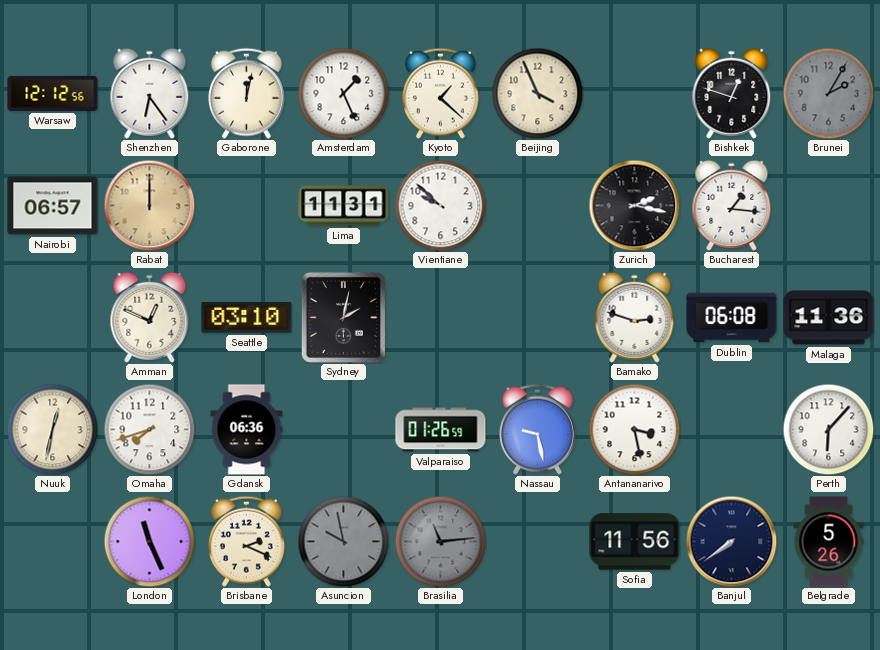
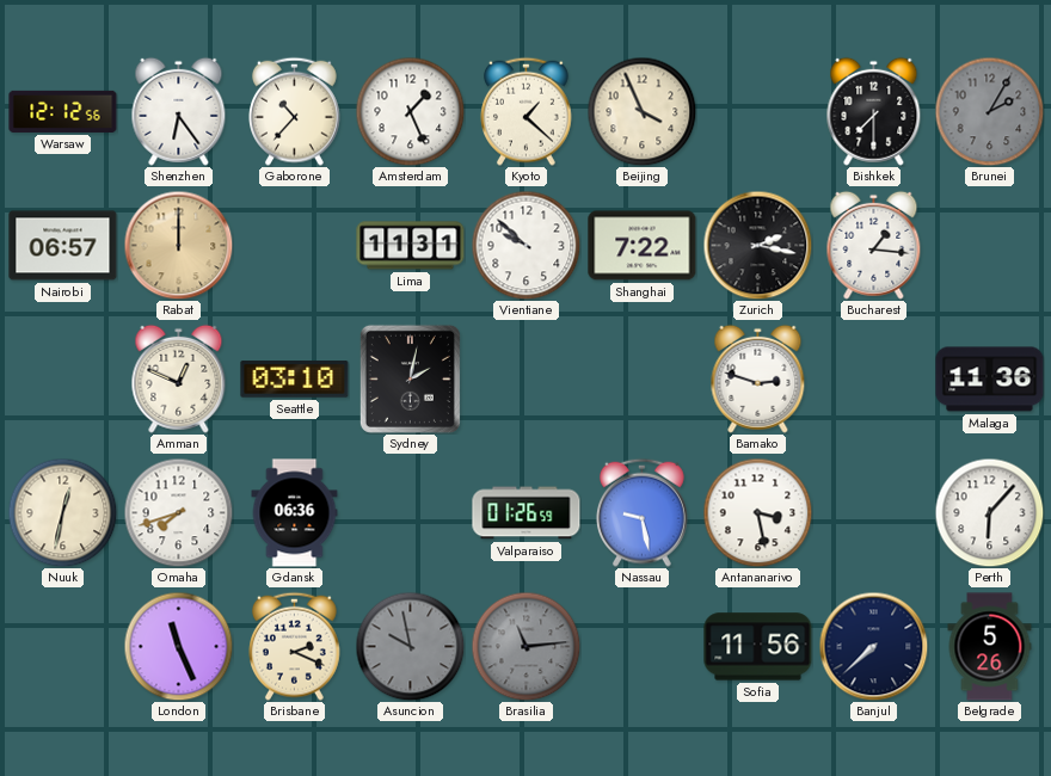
Gaborone: 12:02 -> 10:37
Bishkek: 12:48 -> 7:30
Shanghai: none -> 7:22
Dublin: 06:08 -> none
Banjul: 7:39 -> 7:38
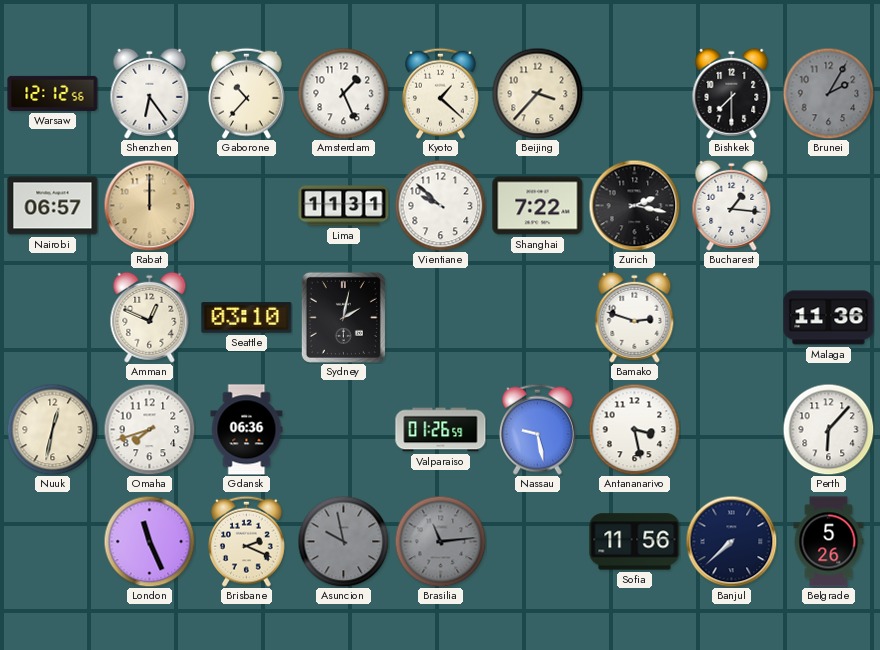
Beijing: 3:56 -> 3:37
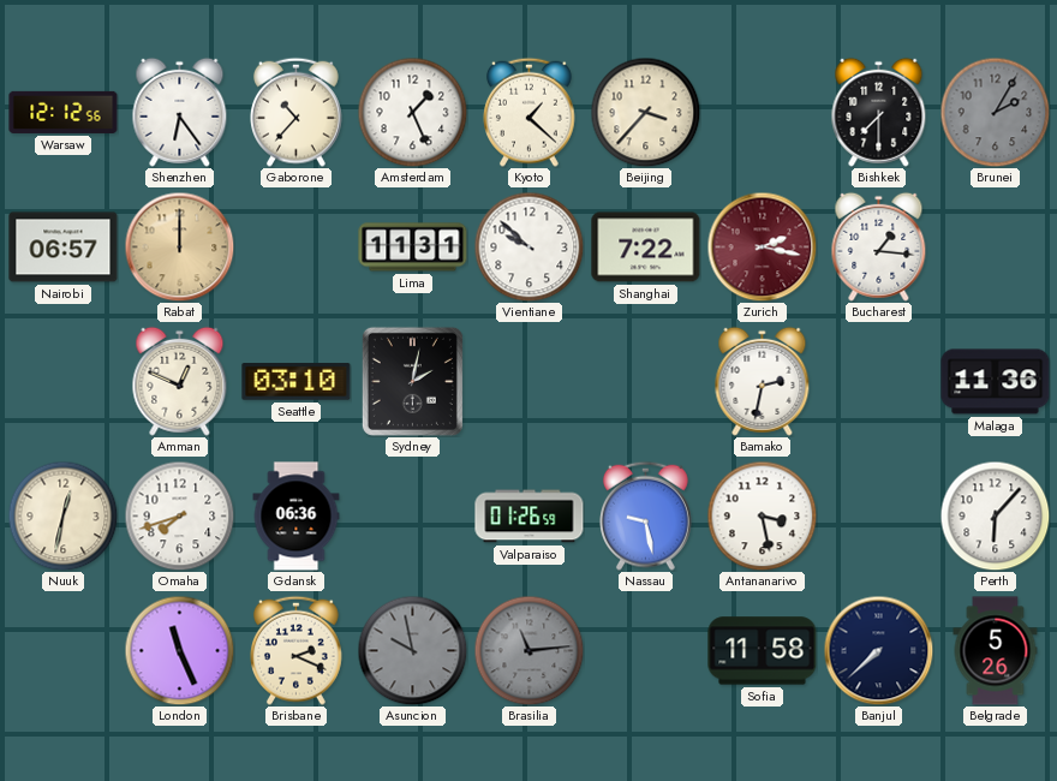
Zurich dial: black -> burgundy
Bamako: 2:48 -> 2:32
Sofia: 11:56 -> 11:58
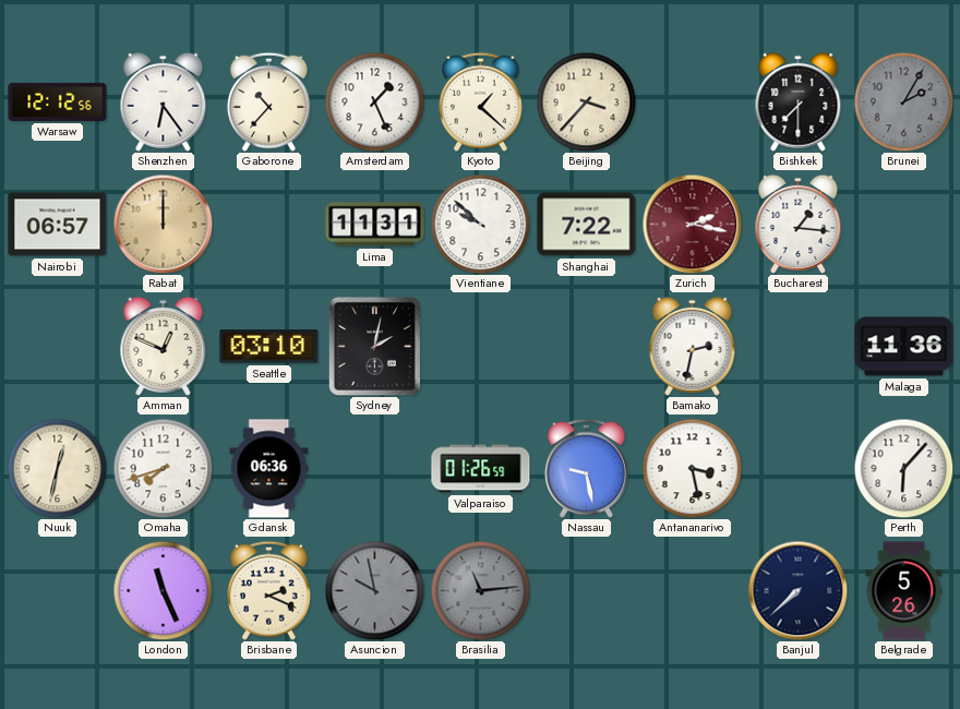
Sofia: 11:58 -> none
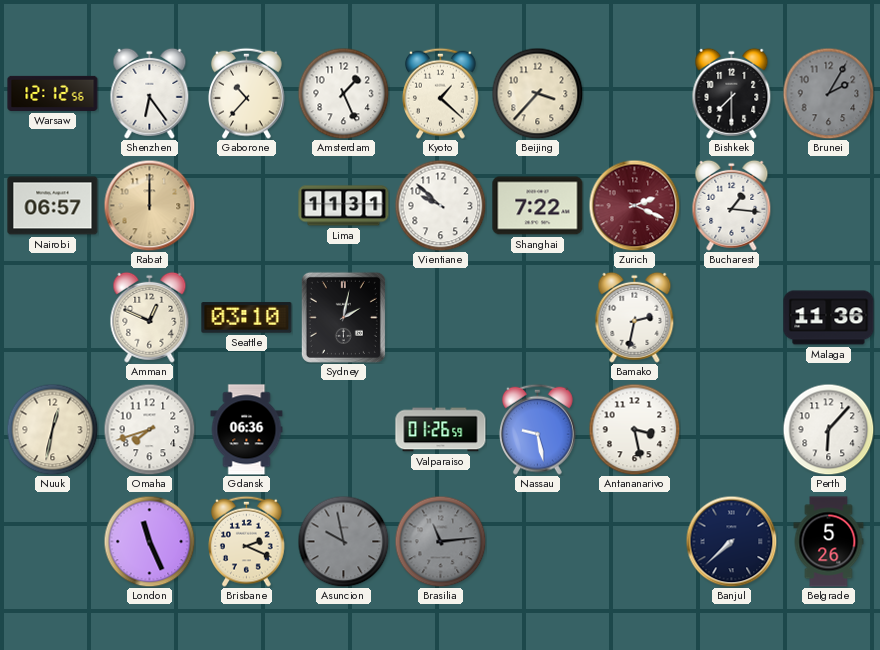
Zurich: 2:17 -> 2:19
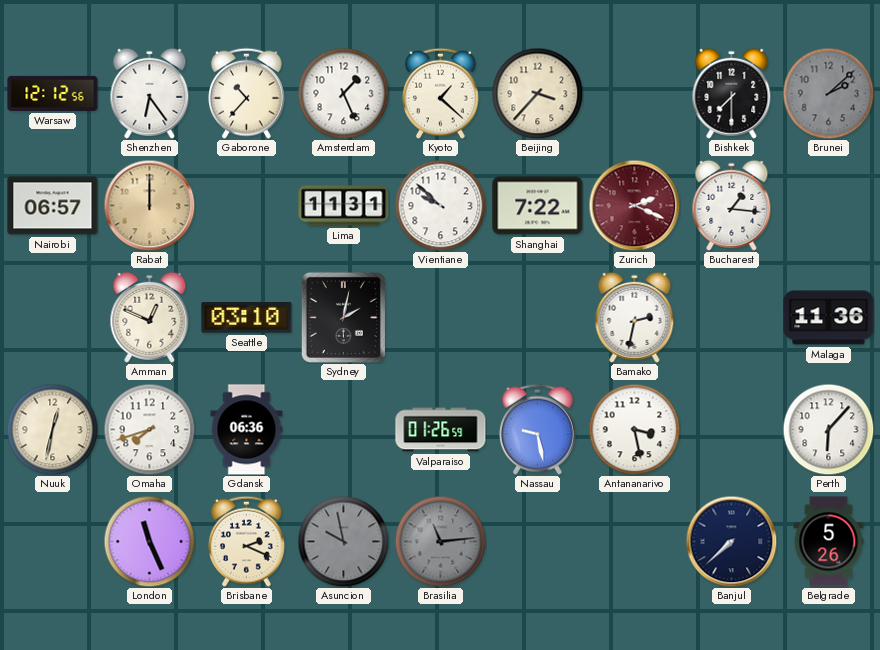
Brunei: 2:05 -> 2:08
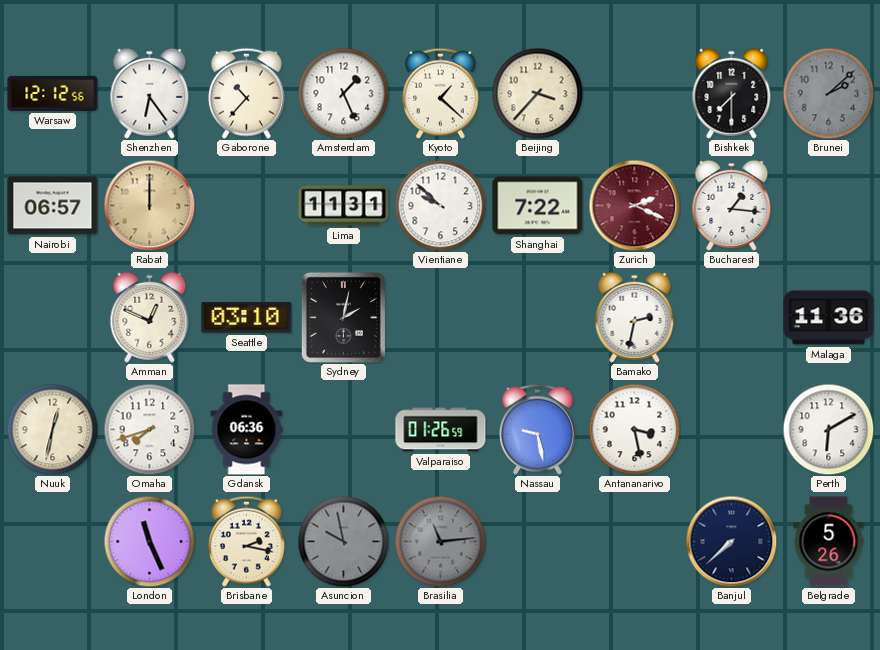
Perth: 6:07 -> 6:10
Brisbane: 2:19 -> 2:17
